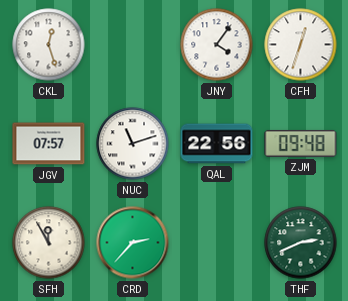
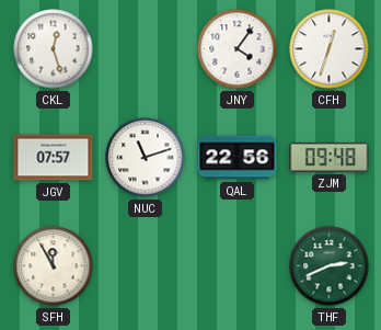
CRD: 2:37 -> none
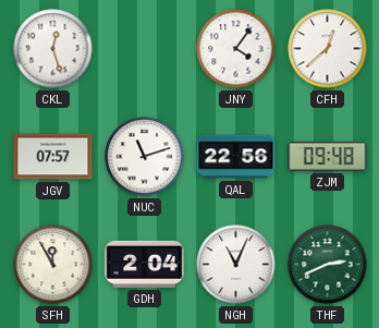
CFH: 12:33 -> 12:38
GDH: none -> 2:04
NGH: none -> 11:04
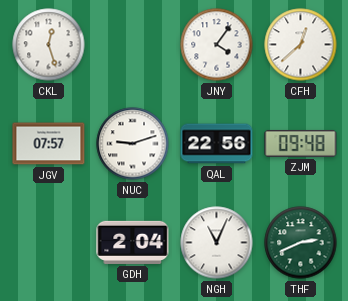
NUC: 11:12 -> 9:12
SFH: 11:55 -> none
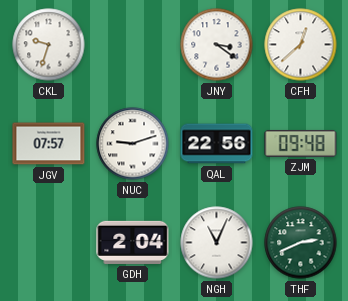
CKL: 12:27 -> 9:33
JNY: 4:06 -> 3:21
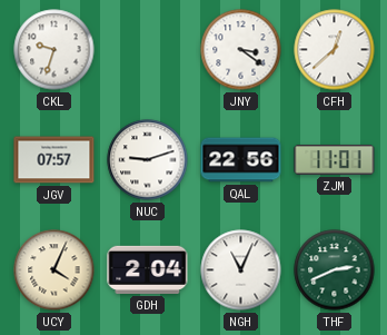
ZJM: 09:48 -> 11:01
UCY: none -> 4:04
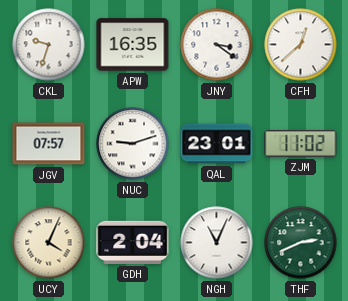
APW: none -> 16:35
QAL: 22:56 -> 23:01
ZJM: 11:01 -> 11:02
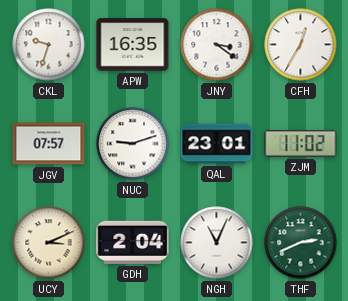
CFH: 12:38 -> 12:35
UCY: 4:04 -> 3:11
